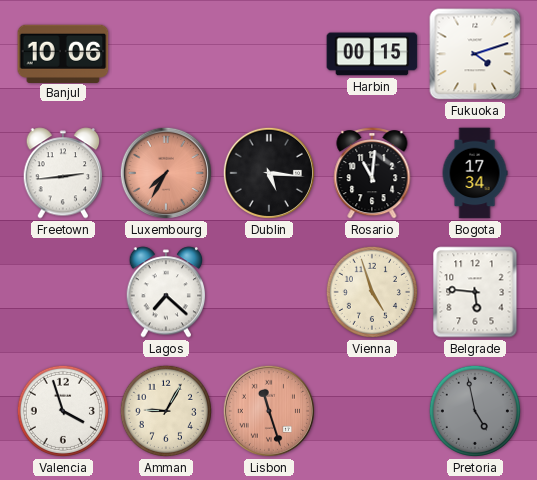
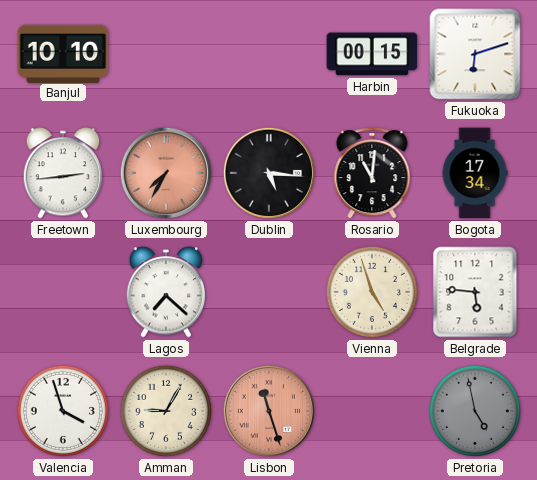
Banjul: 10:06 -> 10:10
Fukuoka: 4:12 -> 6:12
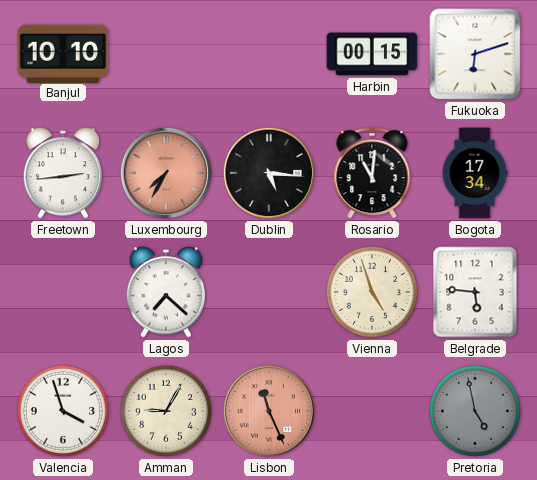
Lisbon: 11:27 -> 11:26
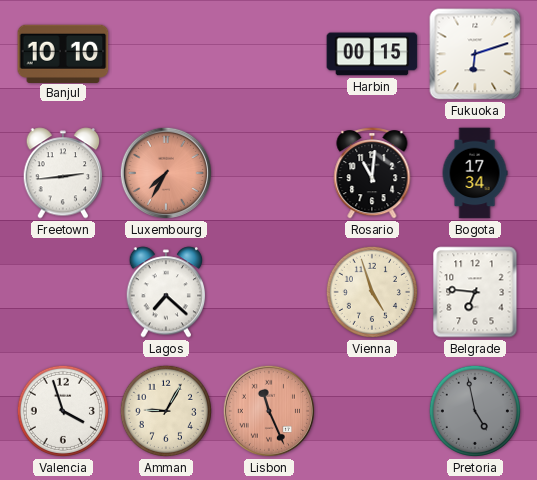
Dublin: 5:16 -> none
Belgrade: 5:46 -> 6:46
